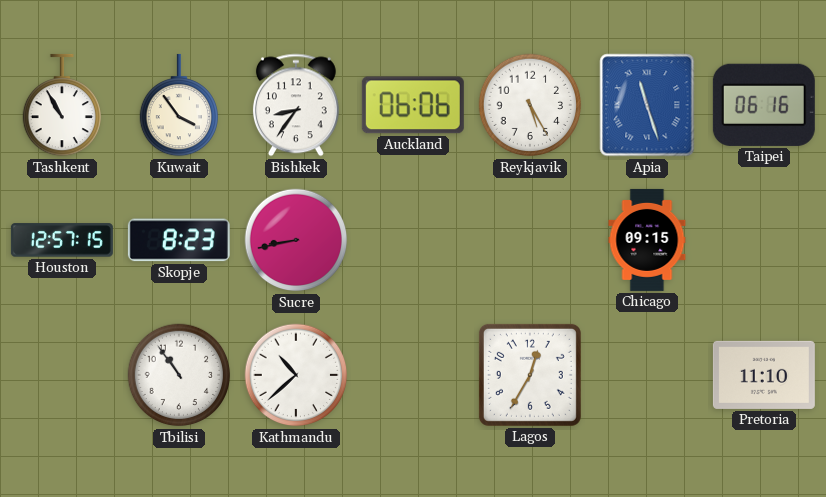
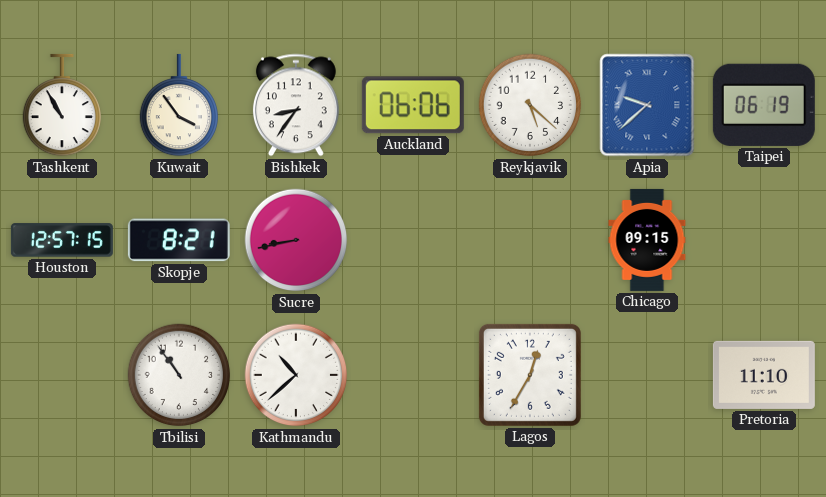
Reykjavik: 5:25 -> 5:22
Apia: 11:27 -> 9:38
Taipei: 06:16 -> 06:19
Skopje: 8:23 -> 8:21
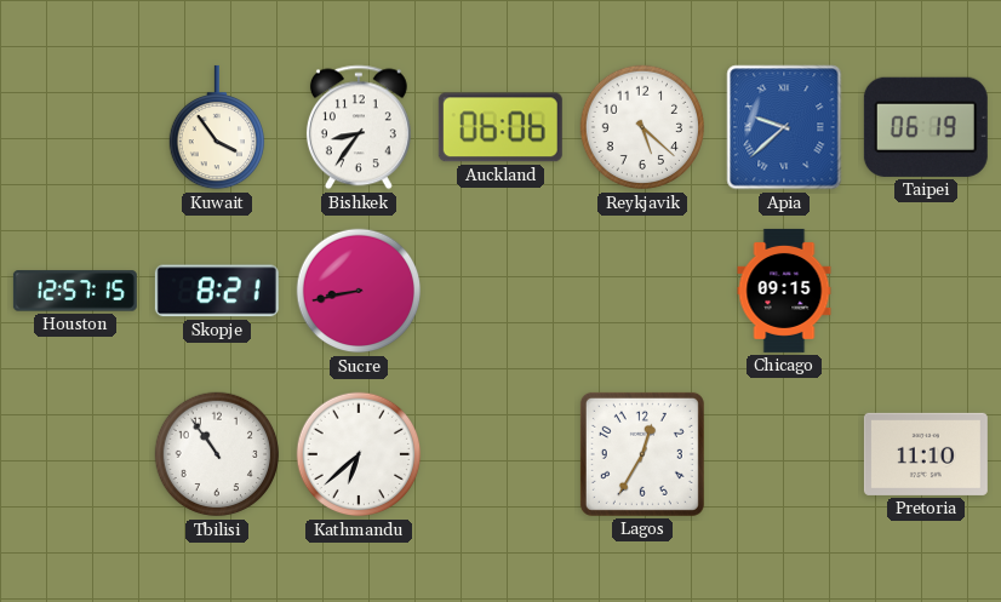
Tashkent: 10:55 -> none
Kathmandu: 10:38 -> 6:38
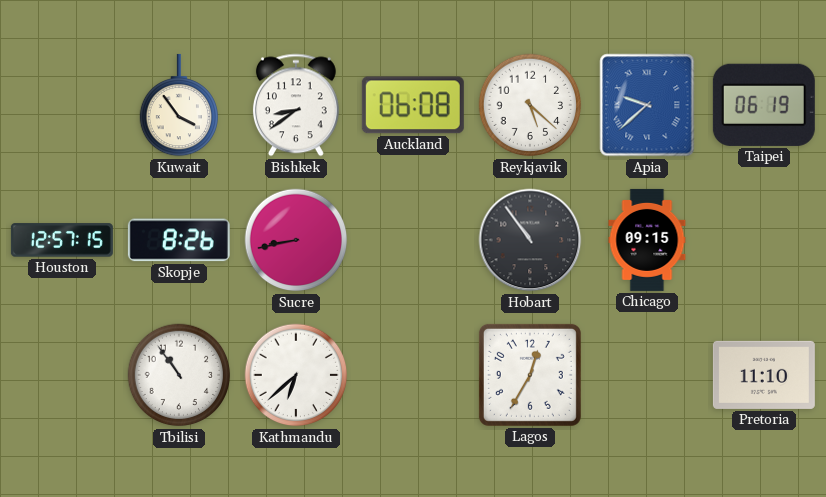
Bishkek: 8:36 -> 8:39
Auckland: 06:06 -> 06:08
Skopje: 8:21 -> 8:26
Hobart: none -> 10:54
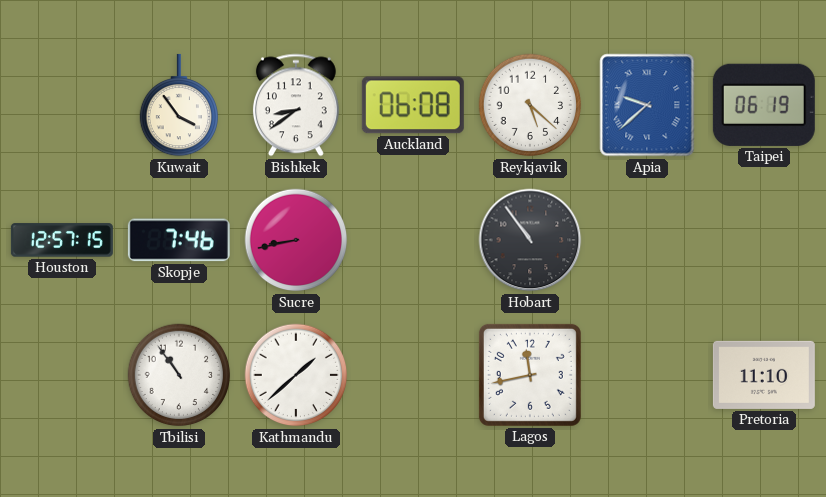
Skopje: 8:26 -> 7:46
Chicago: 09:15 -> none
Kathmandu: 6:38 -> 1:38
Lagos: 12:35 -> 11:43
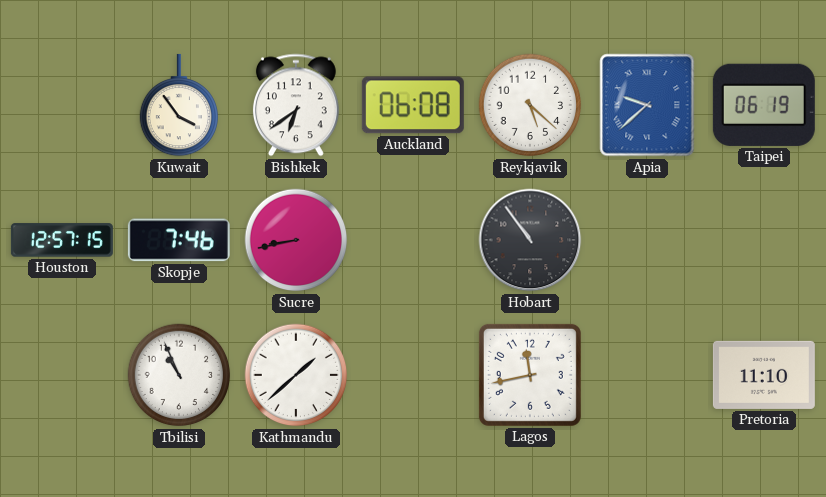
Bishkek: 8:39 -> 6:39
Tbilisi: 10:54 -> 10:56
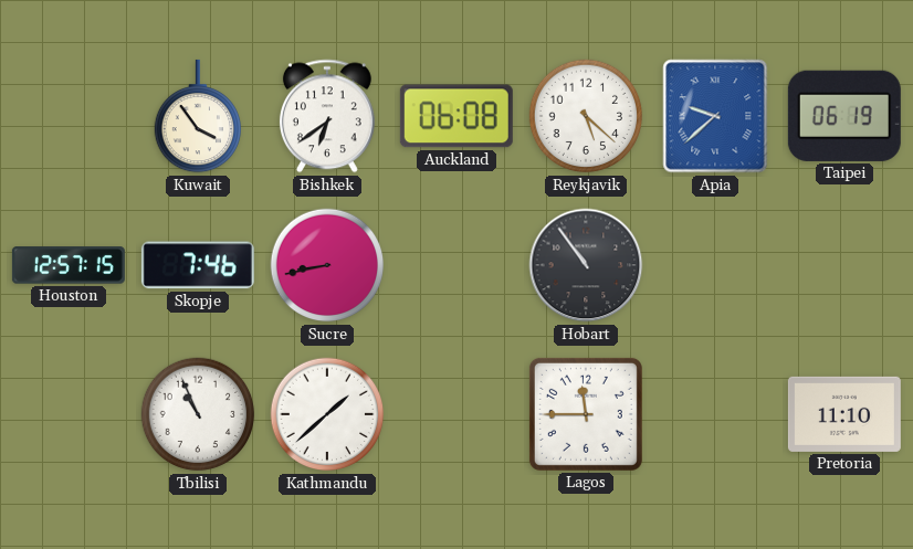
Lagos: 11:43 -> 11:45
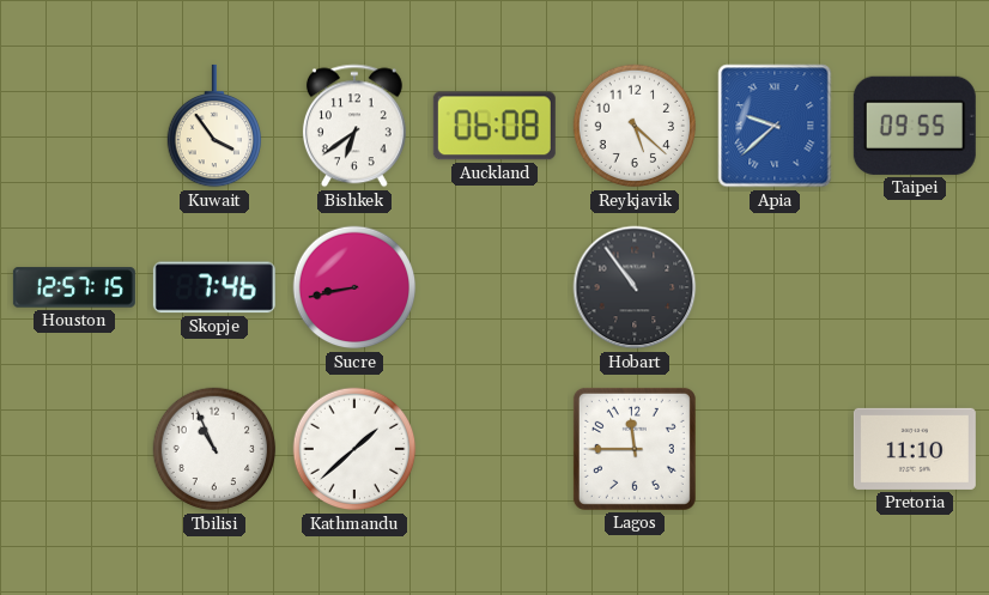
Taipei: 06:19 -> 09:55
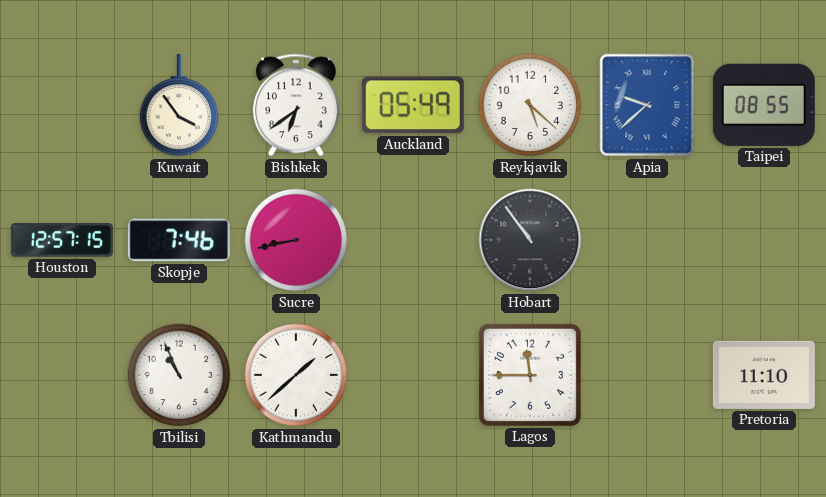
Auckland: 06:08 -> 05:49
Taipei: 09:55 -> 08:55
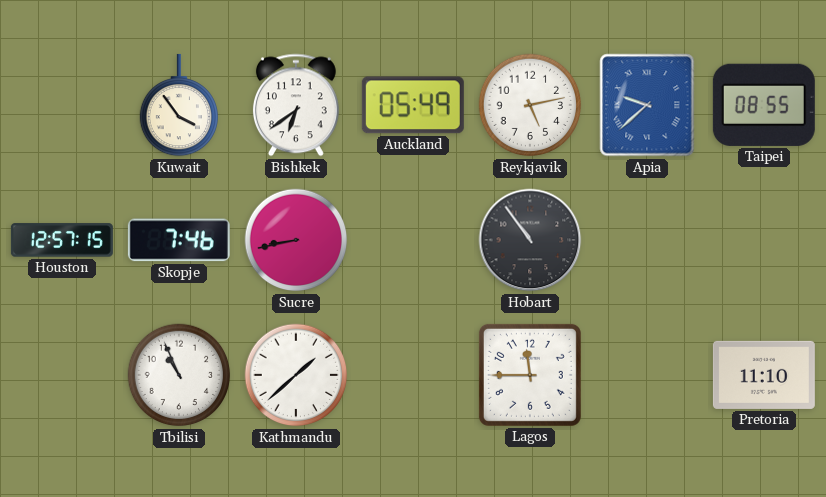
Reykjavik: 5:22 -> 5:13
